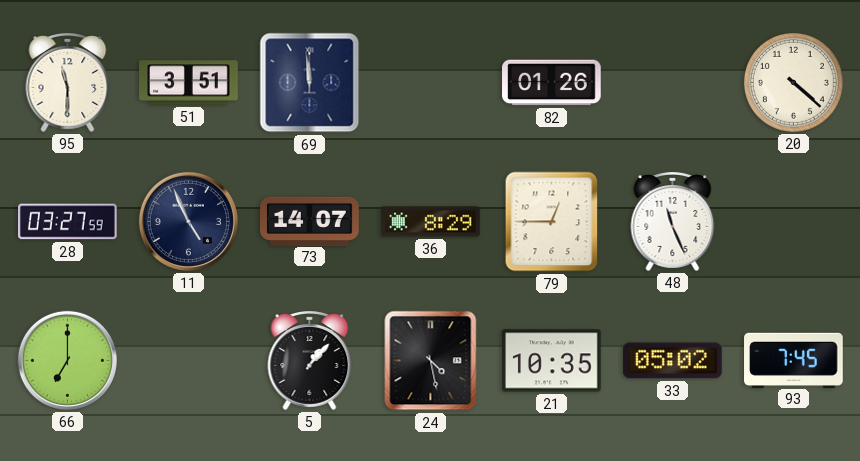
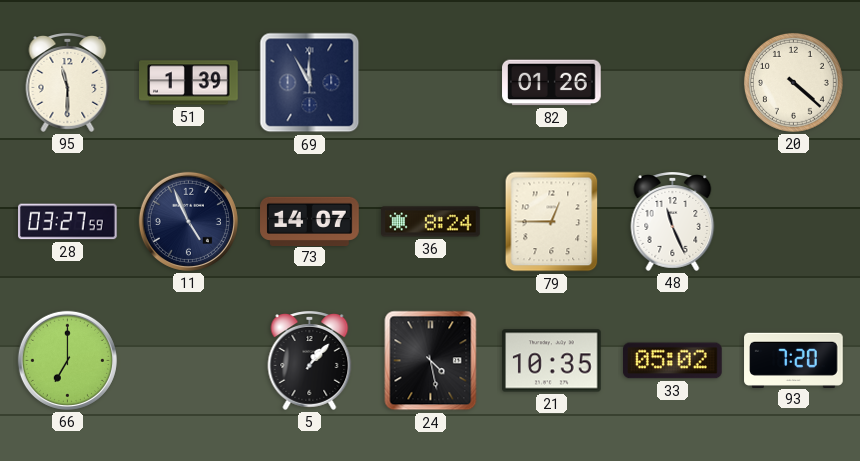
51: 3:51 -> 1:39
69: 11:59 -> 11:55
36: 8:29 -> 8:24
93: 7:45 -> 7:20
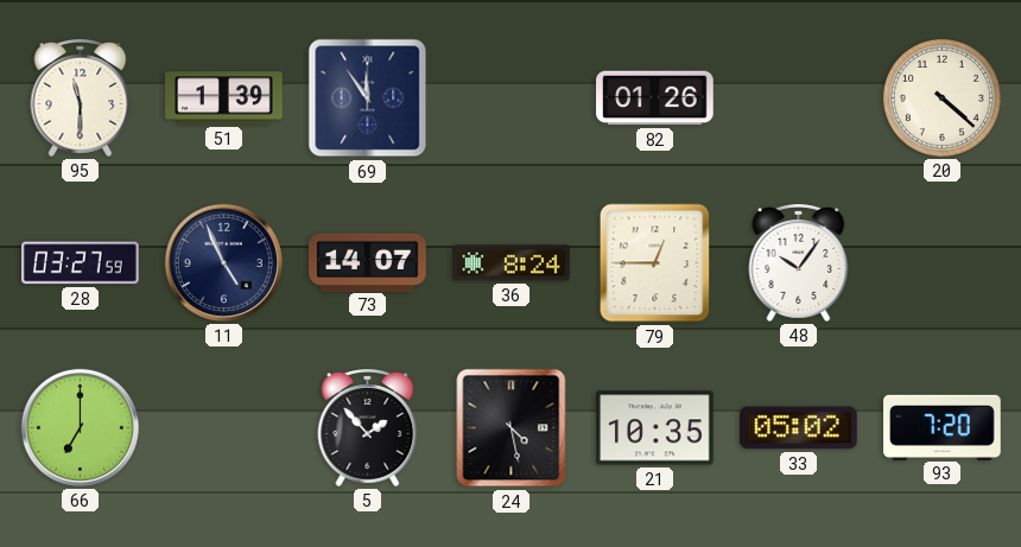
69: 11:55 -> 11:54
48: 11:26 -> 10:06
5: 1:07 -> 1:53
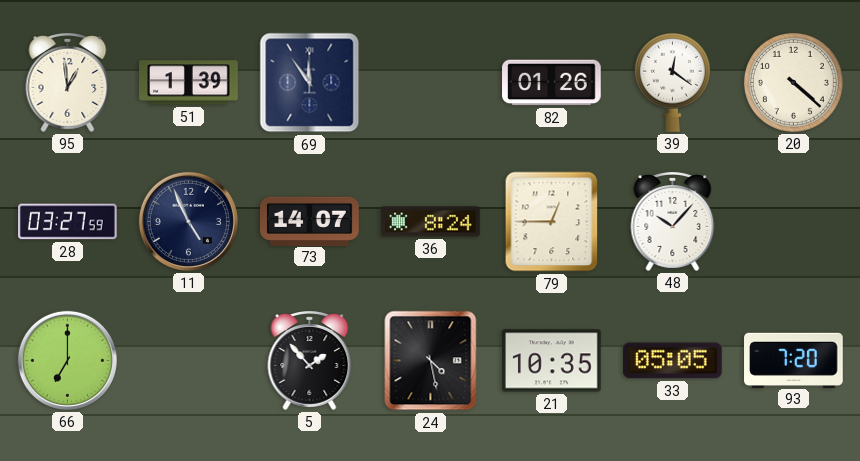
95: 11:30 -> 12:59
39: none -> 12:21
48: 10:06 -> 10:07
33: 05:02 -> 05:05
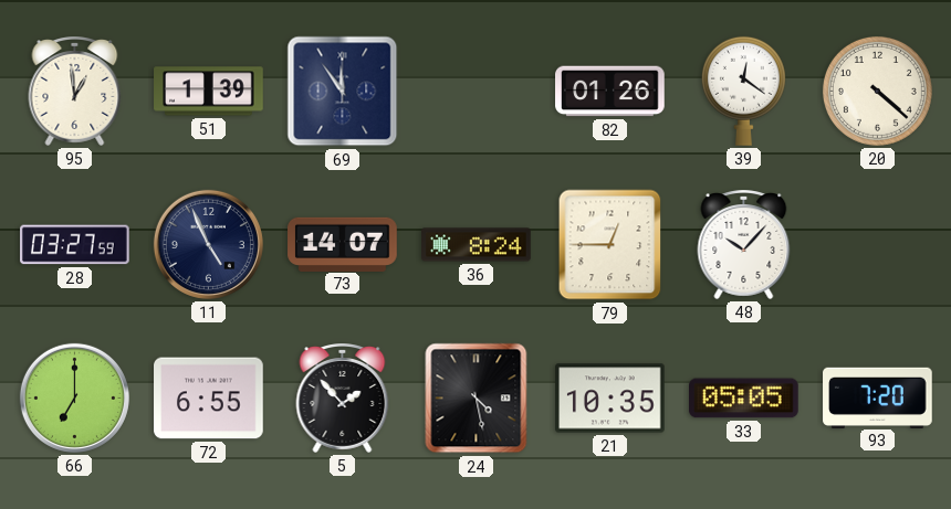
72: none -> 6:55
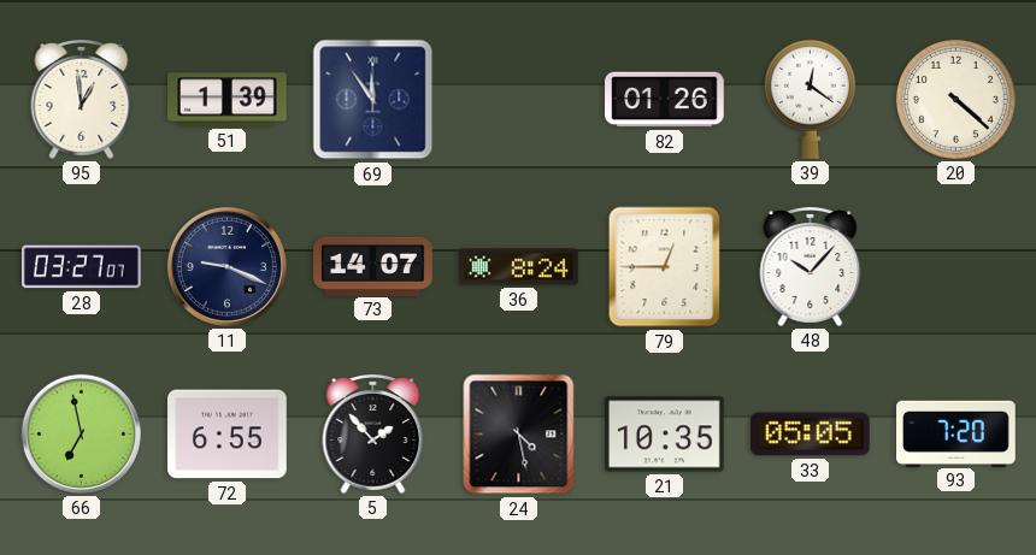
28: 03:27:59 -> 03:27:07
11: 4:56 -> 9:19
66: 7:00 -> 6:58
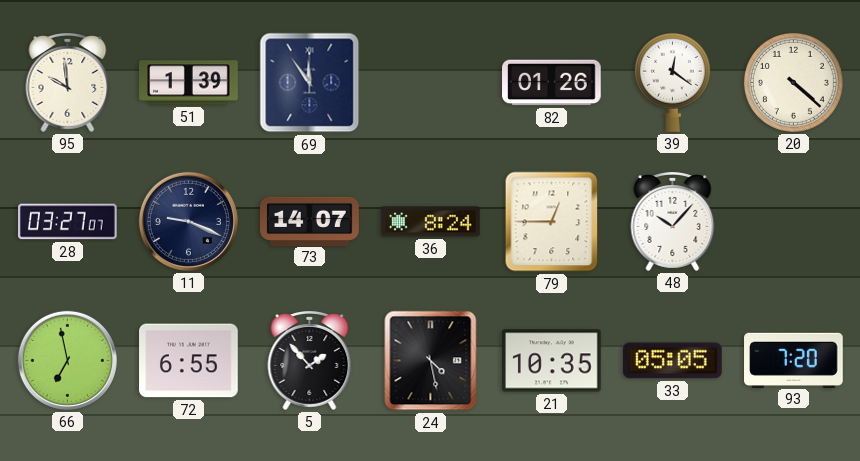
95: 12:59 -> 9:59
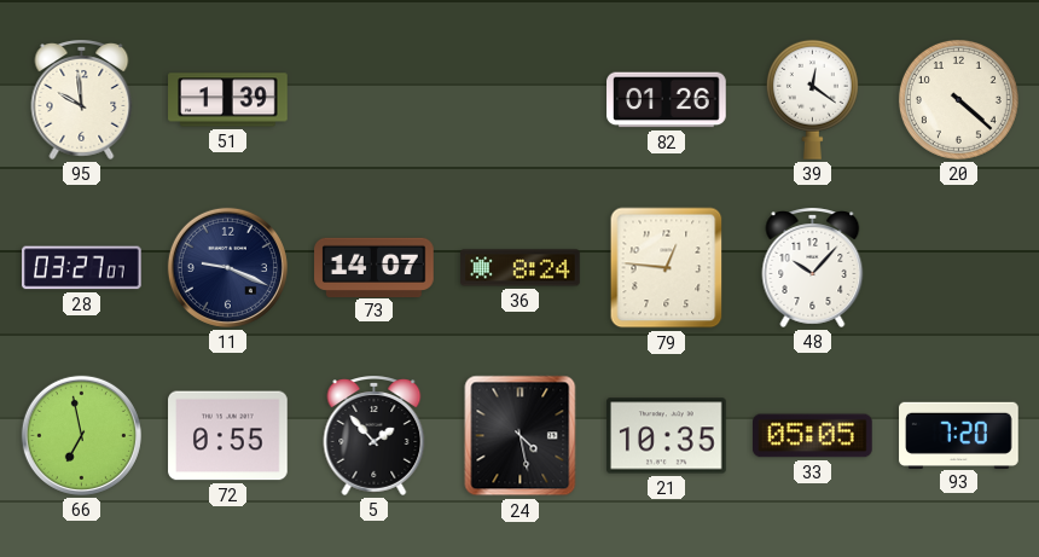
69: 11:54 -> none
79: 12:45 -> 12:46
72: 6:55 -> 0:55
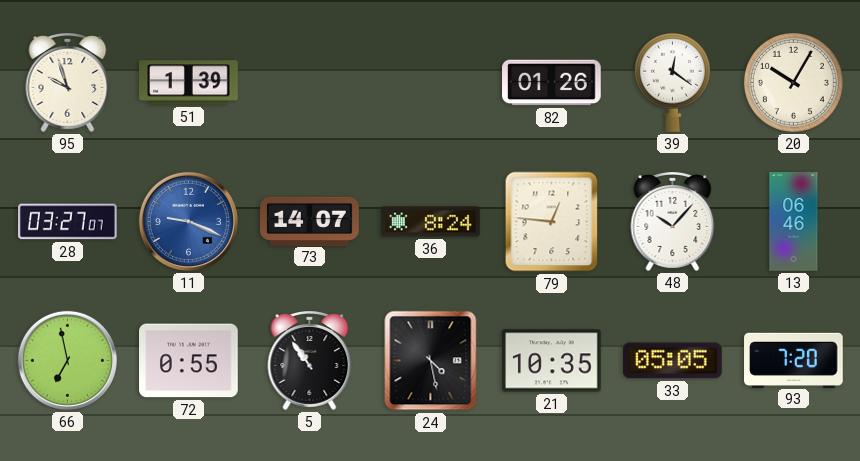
95: 9:59 -> 9:57
20: 4:22 -> 10:05
11 dial: navy -> blue
13: none -> 06:46
5: 1:53 -> 10:54
